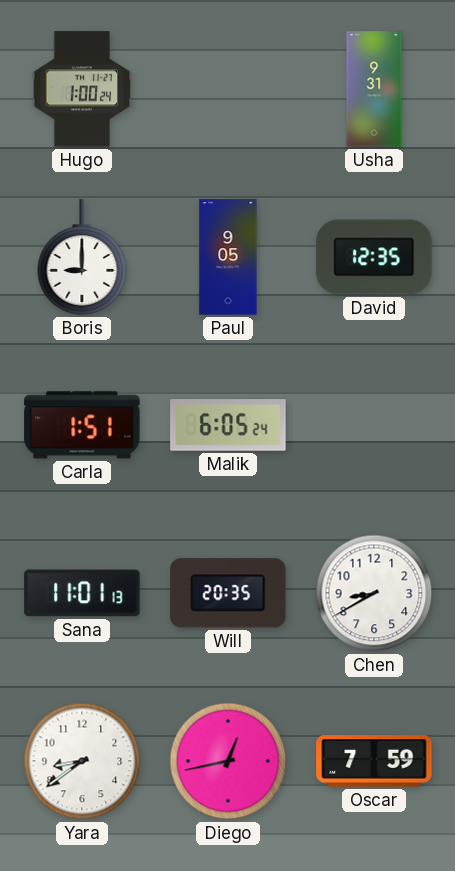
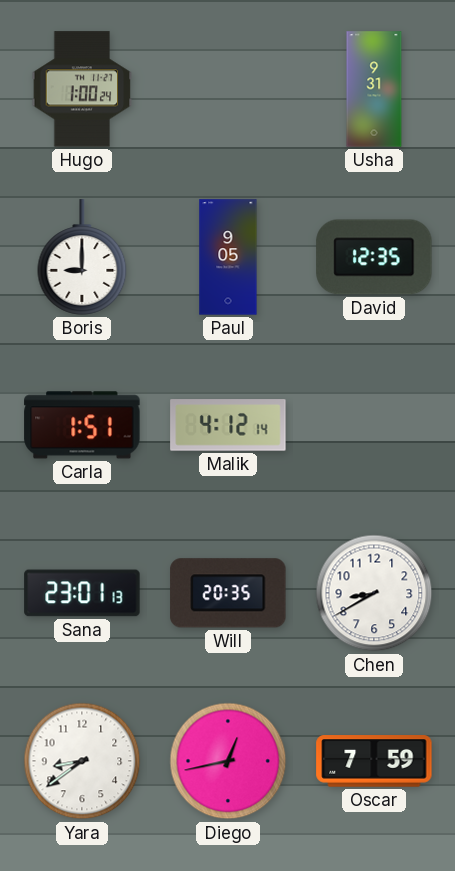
Malik: 6:05 -> 4:12
Sana: 11:01 -> 23:01
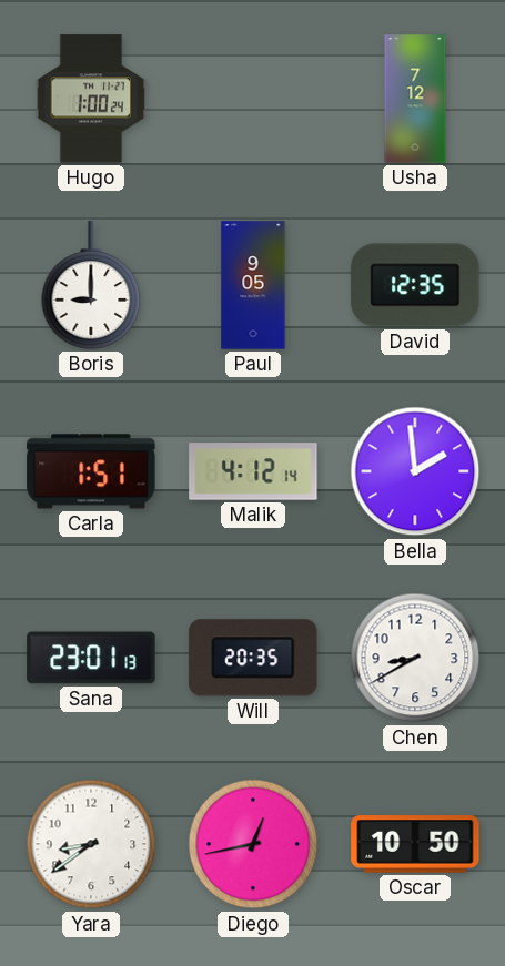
Usha: 9:31 -> 7:12
Bella: none -> 1:59
Oscar: 7:59 -> 10:50
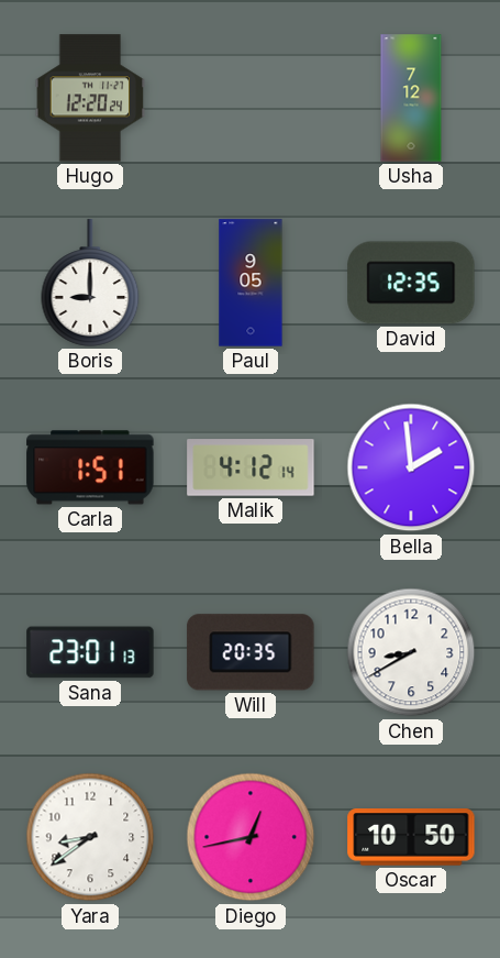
Hugo: 1:00 -> 12:20
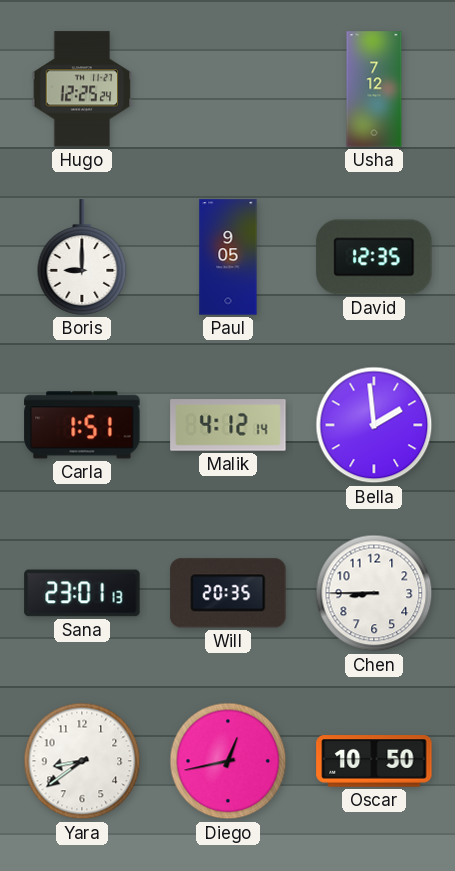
Hugo: 12:20 -> 12:25
Chen: 8:40 -> 8:45
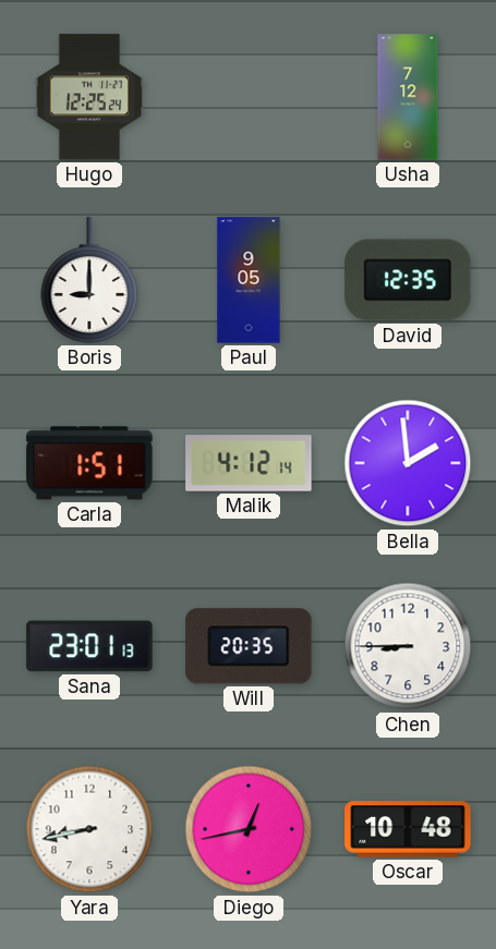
Yara: 8:39 -> 8:43
Oscar: 10:50 -> 10:48
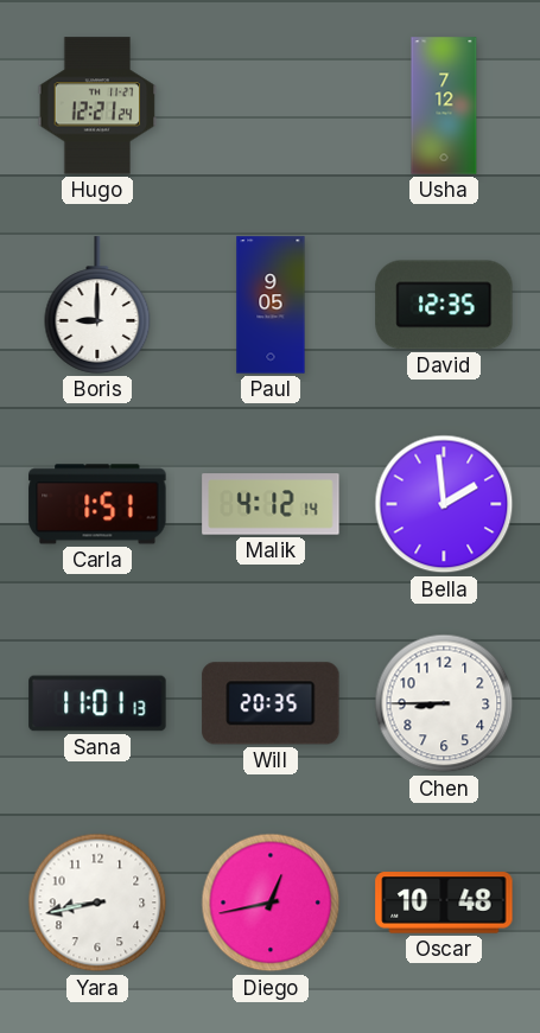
Hugo: 12:25 -> 12:21
Sana: 23:01 -> 11:01
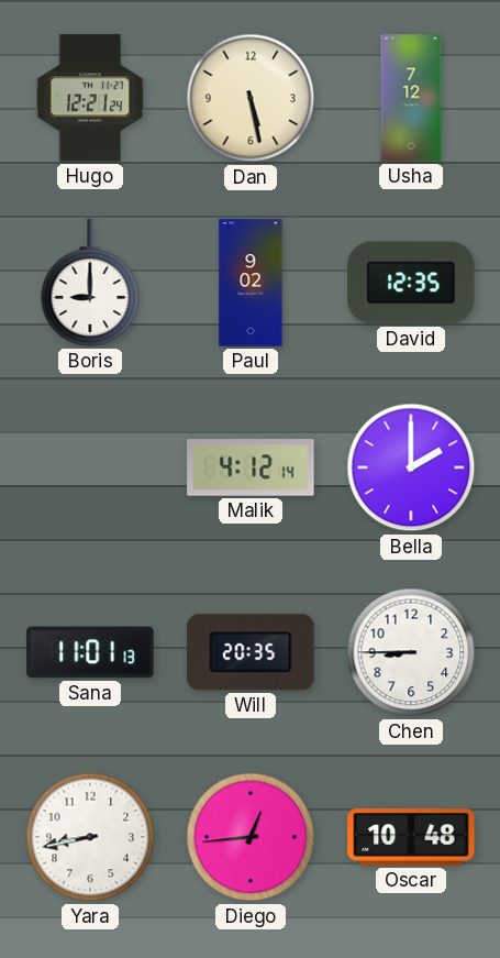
Dan: none -> 5:28
Paul: 9:05 -> 9:02
Carla: 1:51 -> none
Bella: 1:59 -> 2:00
Diego: 12:43 -> 12:44
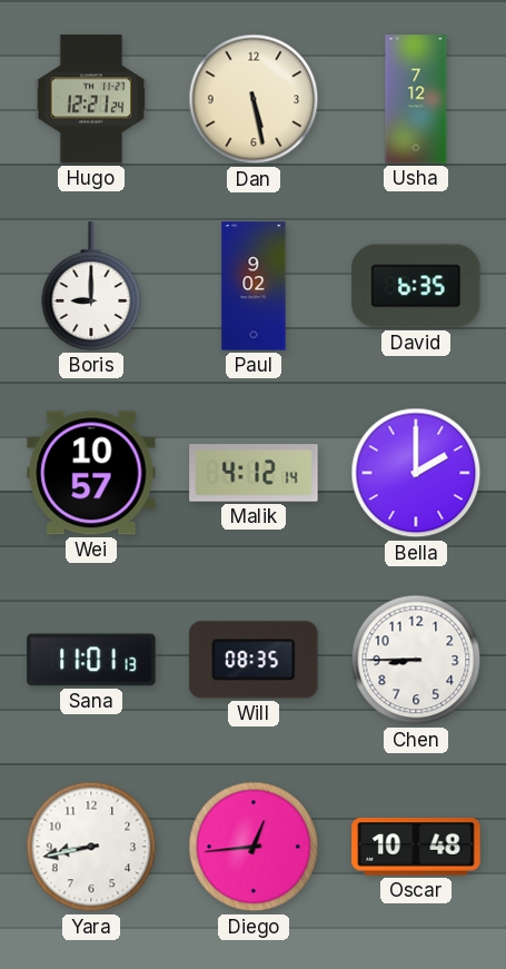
David: 12:35 -> 6:35
Wei: none -> 10:57
Will: 20:35 -> 08:35
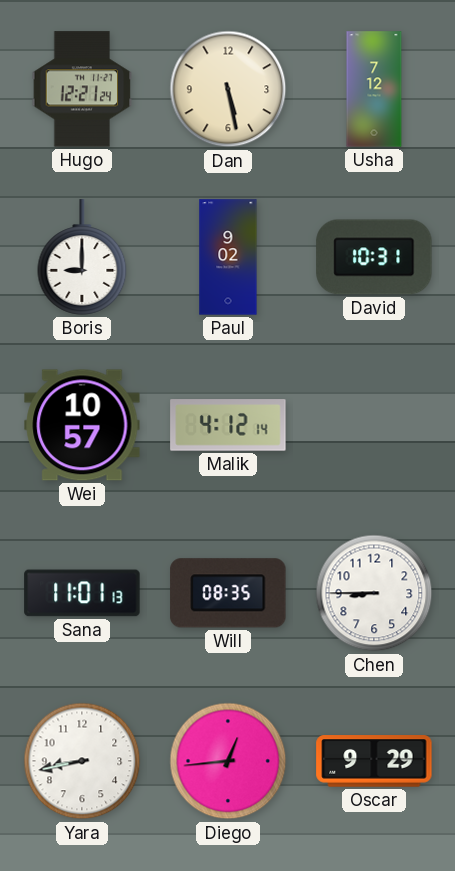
David: 6:35 -> 10:31
Bella: 2:00 -> none
Oscar: 10:48 -> 9:29
